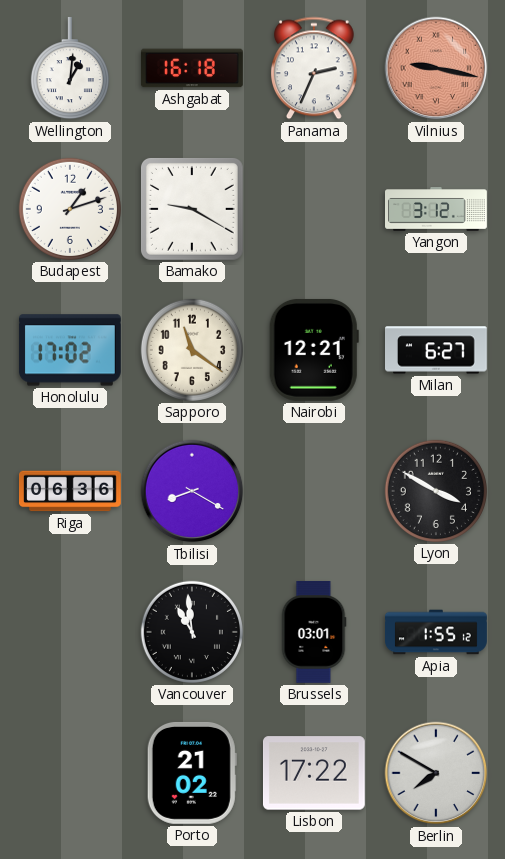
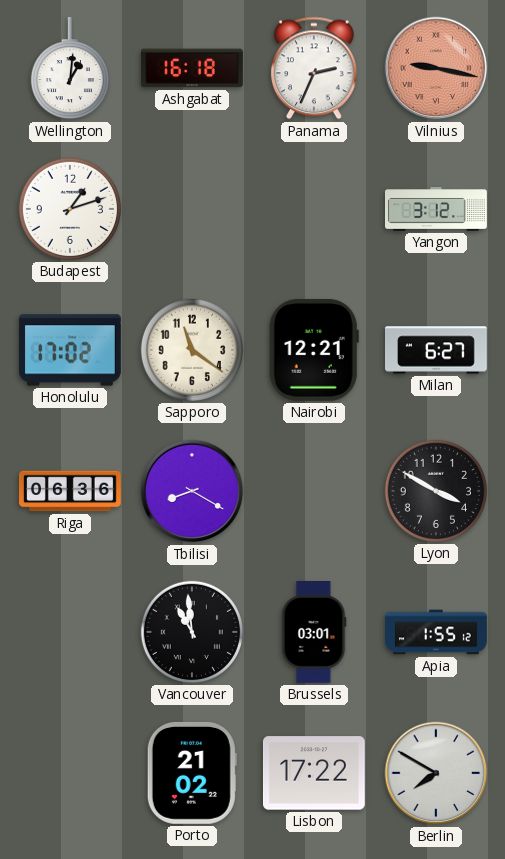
Bamako: 9:20 -> none
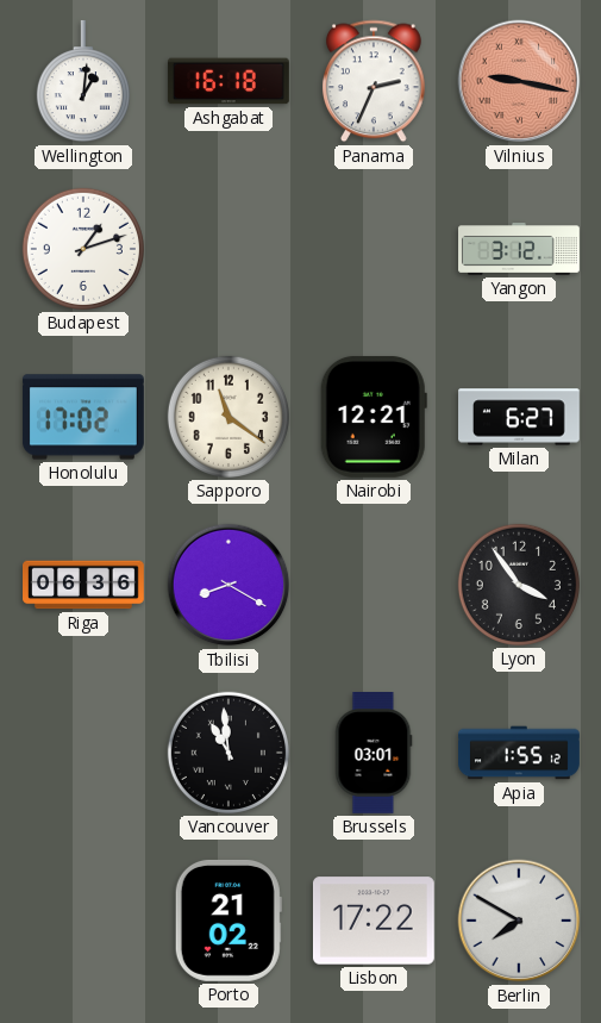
Lyon: 3:50 -> 3:54
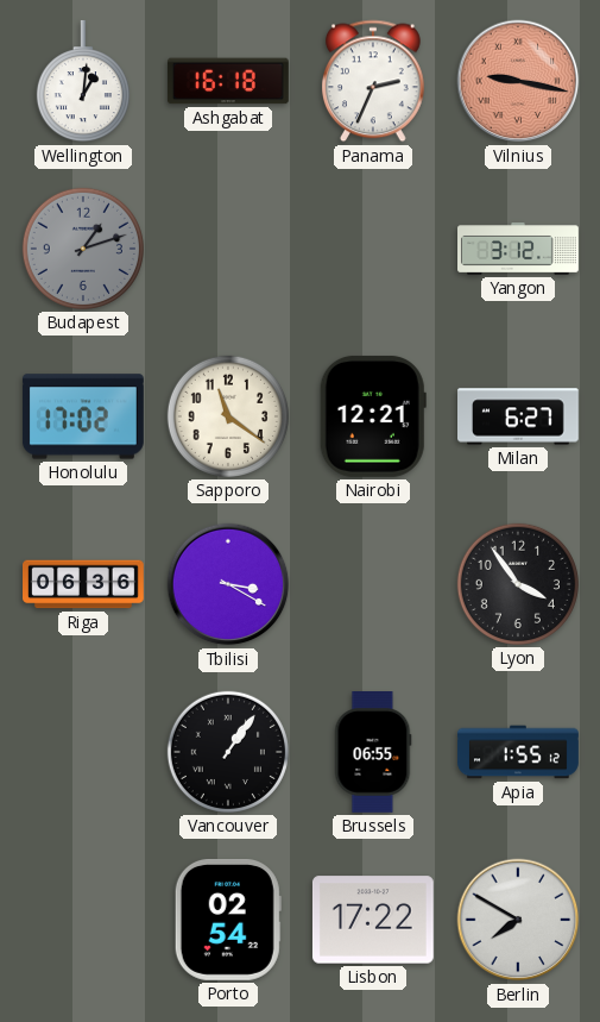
Budapest dial: white -> grey
Tbilisi: 8:20 -> 3:20
Vancouver: 10:59 -> 1:06
Brussels: 03:01 -> 06:55
Porto: 21:02 -> 02:54
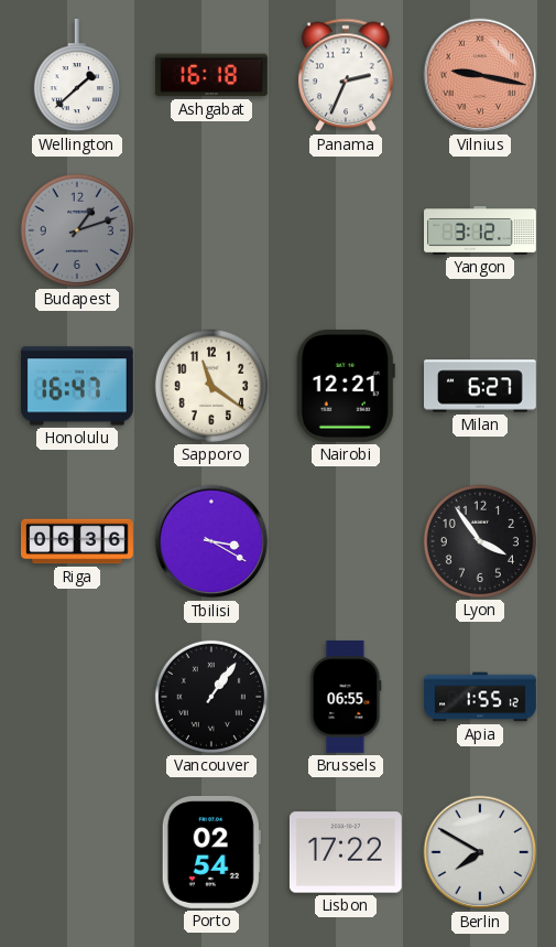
Wellington: 1:01 -> 1:38
Honolulu: 17:02 -> 16:47
